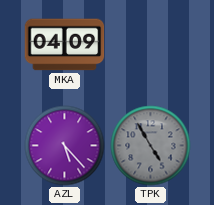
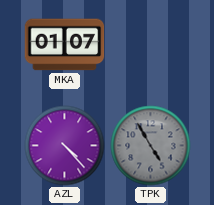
MKA: 04:09 -> 01:07
AZL: 5:23 -> 4:23
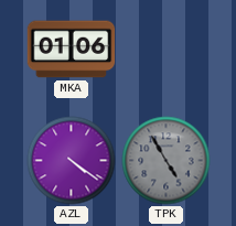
MKA: 01:07 -> 01:06
AZL: 4:23 -> 4:21
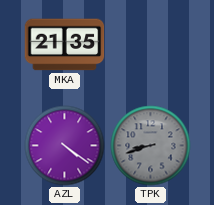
MKA: 01:06 -> 21:35
TPK: 4:55 -> 8:42
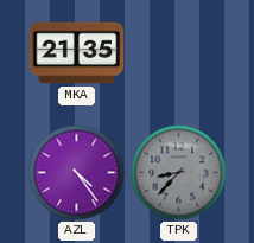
AZL: 4:21 -> 4:24
TPK: 8:42 -> 8:37
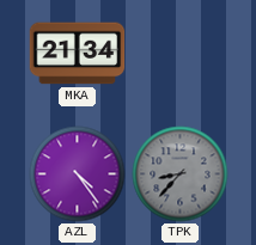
MKA: 21:35 -> 21:34
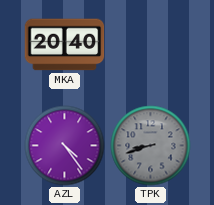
MKA: 21:34 -> 20:40
TPK: 8:37 -> 8:42
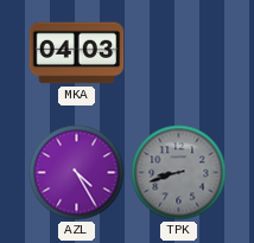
MKA: 20:40 -> 04:03
AZL: 4:24 -> 4:25
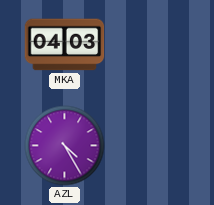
TPK: 8:42 -> none
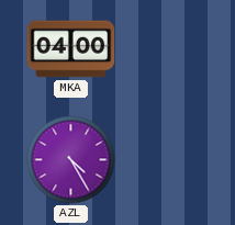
MKA: 04:03 -> 04:00
